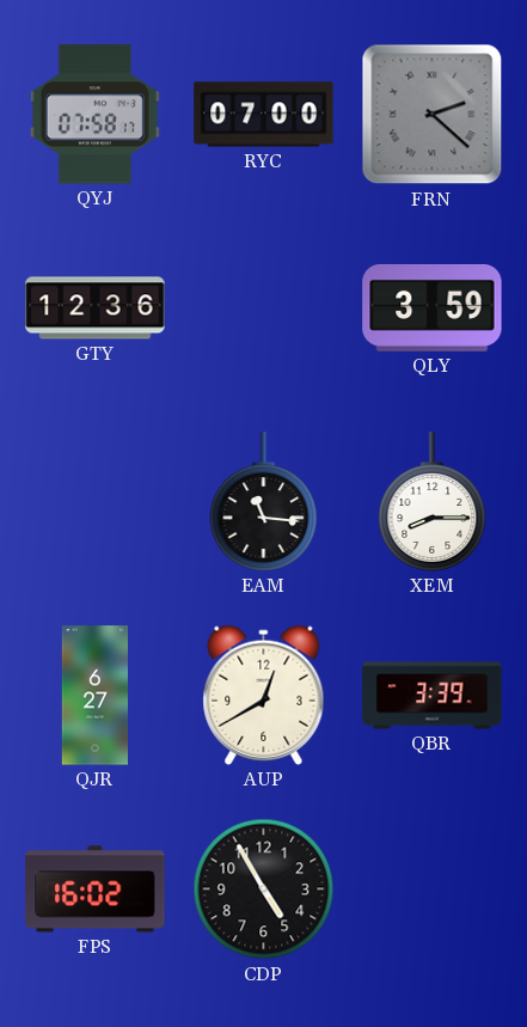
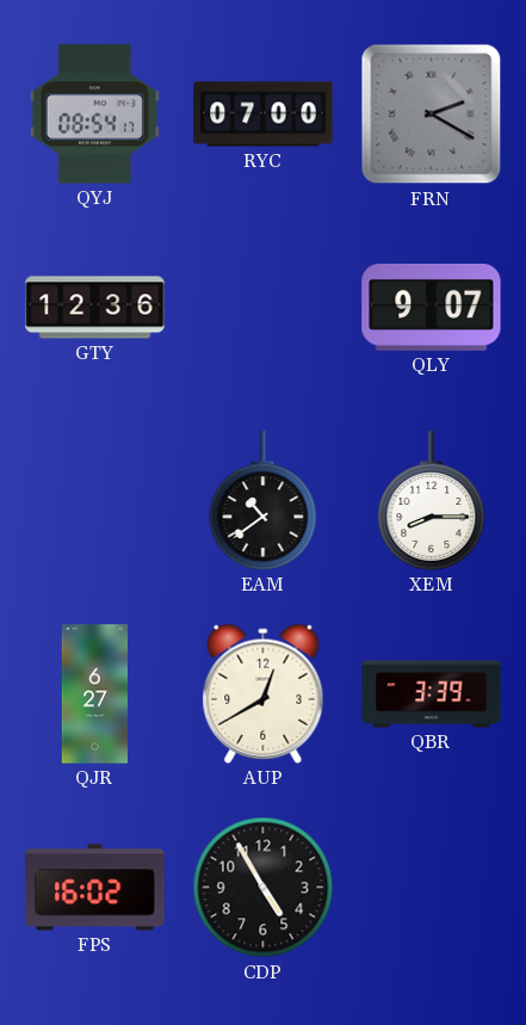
QYJ: 07:58 -> 08:54
FRN: 2:22 -> 2:20
QLY: 3:59 -> 9:07
EAM: 11:16 -> 10:39
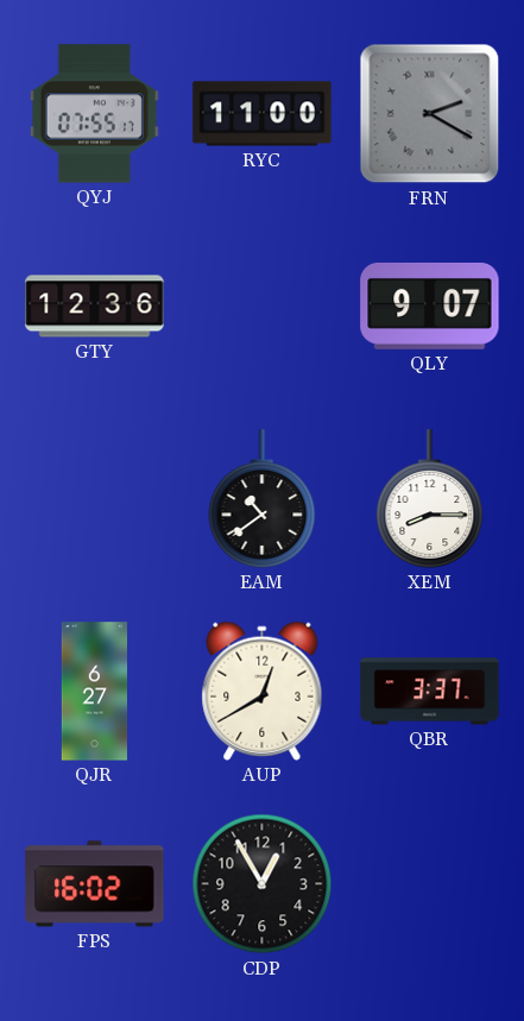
QYJ: 08:54 -> 07:55
RYC: 07:00 -> 11:00
QBR: 3:39 -> 3:37
CDP: 4:55 -> 12:55
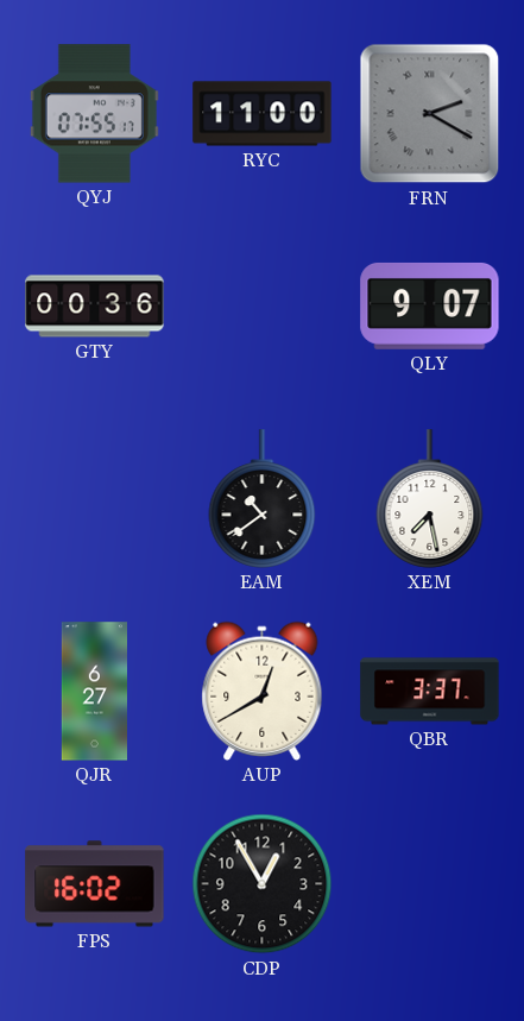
GTY: 12:36 -> 00:36
XEM: 8:15 -> 7:28
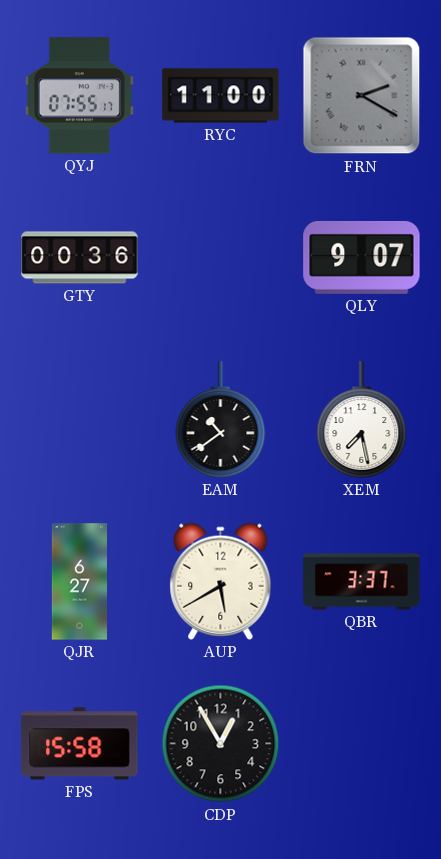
AUP: 12:40 -> 5:40
FPS: 16:02 -> 15:58
